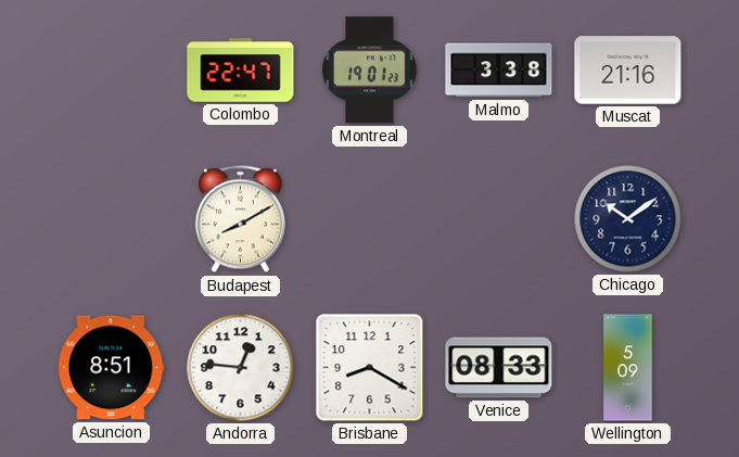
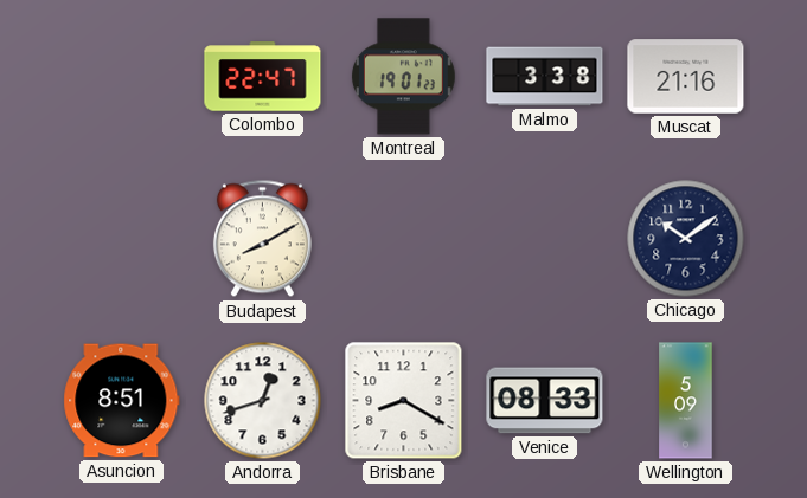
Andorra: 12:46 -> 12:42
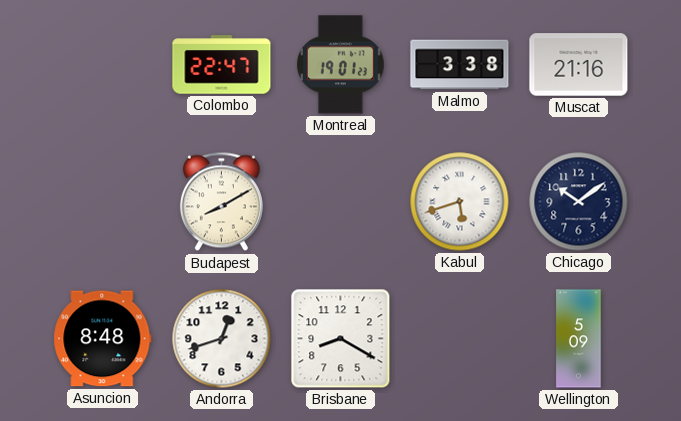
Kabul: none -> 5:42
Asuncion: 8:51 -> 8:48
Venice: 08:33 -> none
